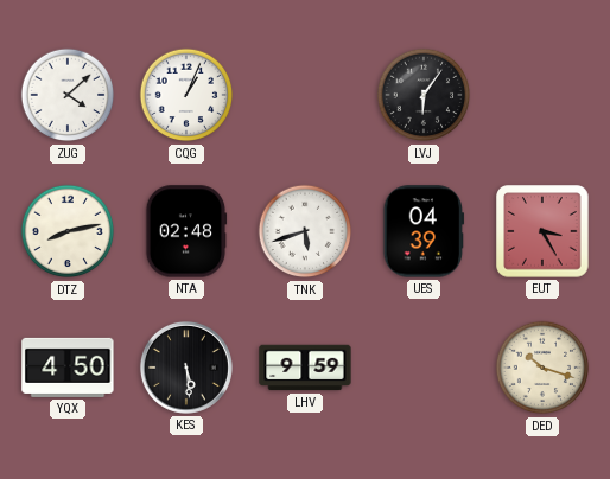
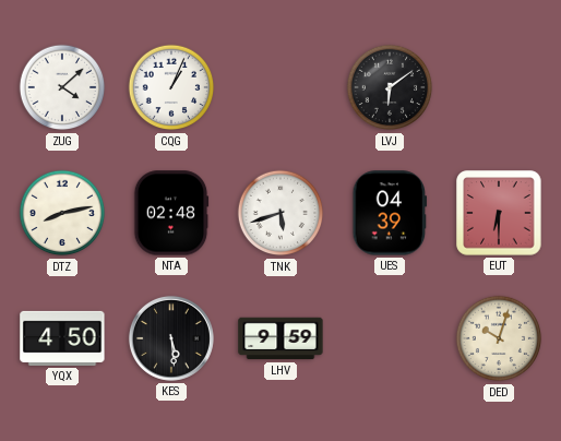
LVJ: 6:06 -> 6:09
EUT: 3:25 -> 6:30
DED: 10:18 -> 10:03
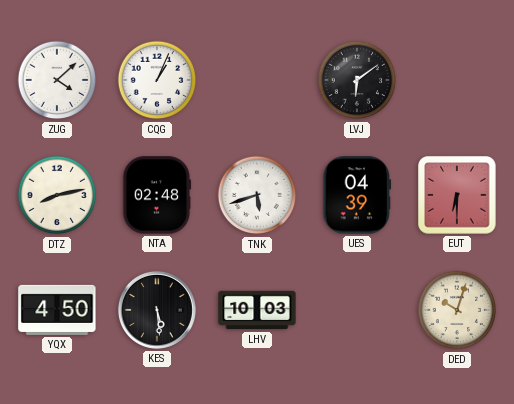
LHV: 9:59 -> 10:03
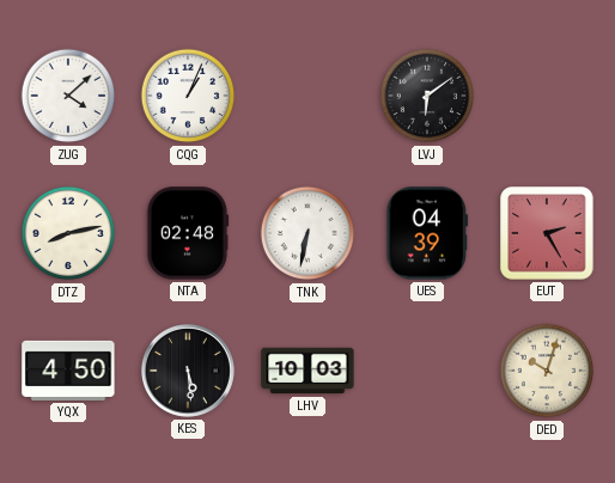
TNK: 5:42 -> 6:32
EUT: 6:30 -> 2:25
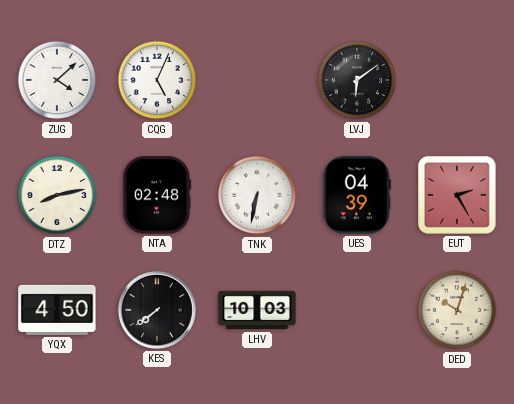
CQG: 1:04 -> 5:04
KES: 5:29 -> 7:39
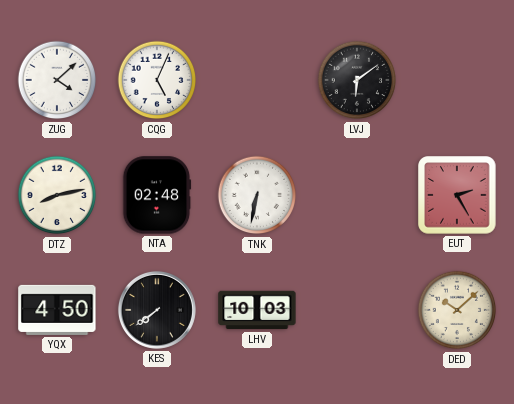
UES: 04:39 -> none
DED: 10:03 -> 10:08
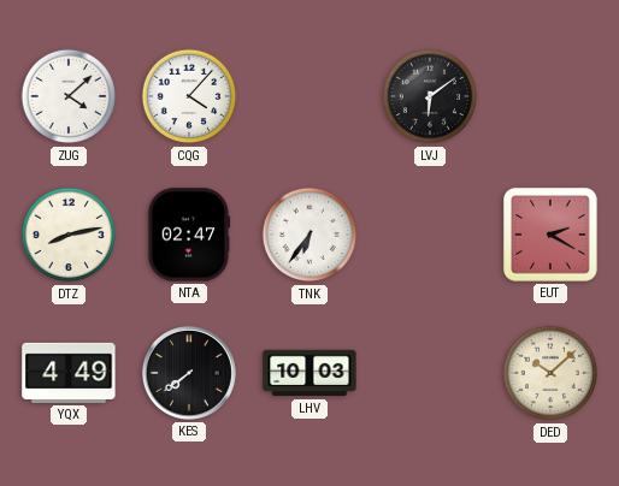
CQG: 5:04 -> 4:07
NTA: 02:48 -> 02:47
TNK: 6:32 -> 6:36
EUT: 2:25 -> 2:20
YQX: 4:50 -> 4:49
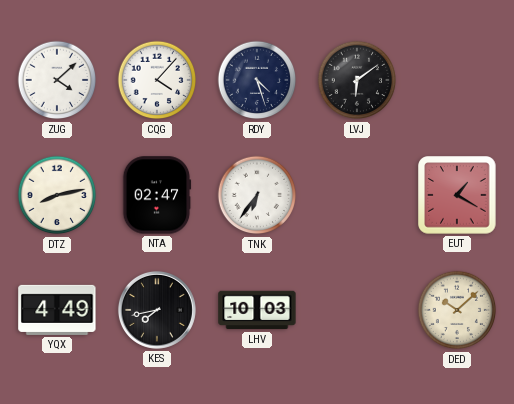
RDY: none -> 4:27
EUT: 2:20 -> 1:20
KES: 7:39 -> 7:43
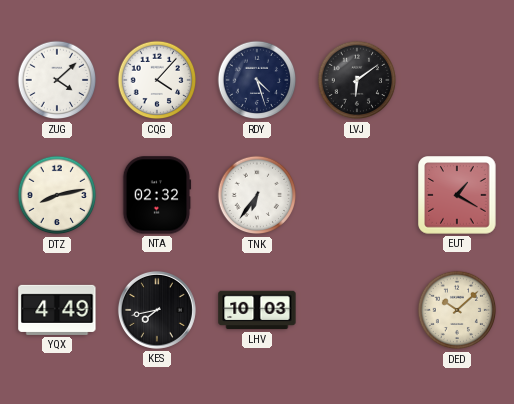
NTA: 02:47 -> 02:32
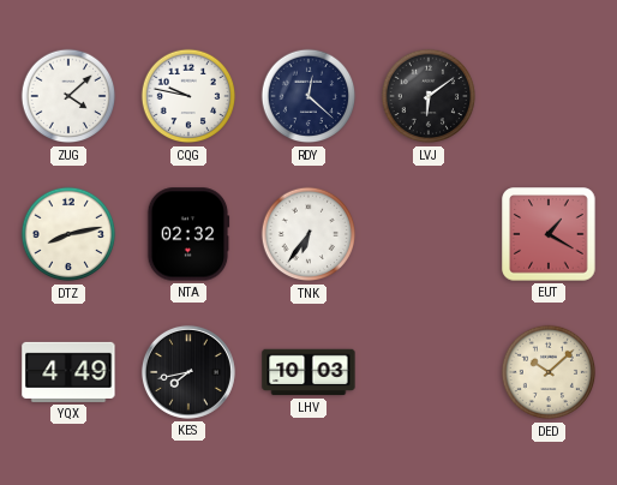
CQG: 4:07 -> 9:47
RDY: 4:27 -> 12:22
